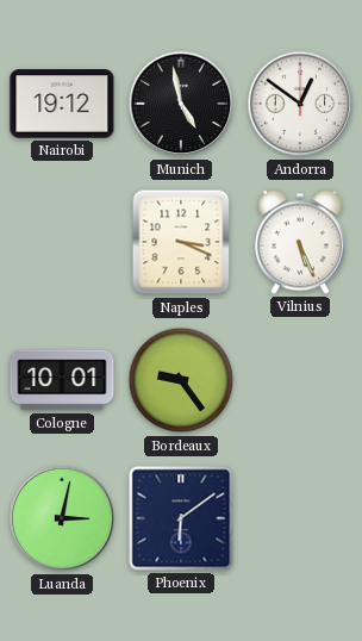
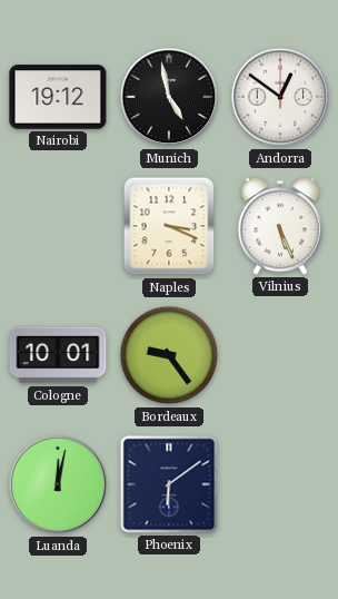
Luanda: 3:02 -> 12:02
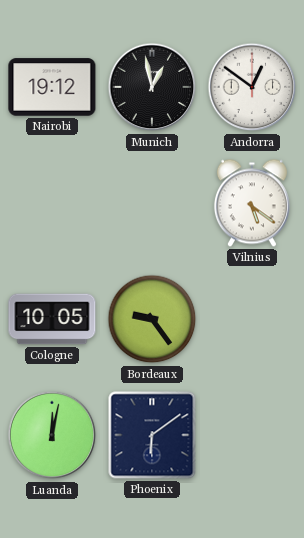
Munich: 4:58 -> 12:58
Naples: 3:19 -> none
Vilnius: 5:26 -> 5:21
Cologne: 10:01 -> 10:05
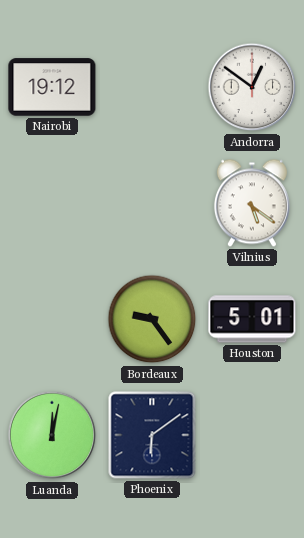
Munich: 12:58 -> none
Cologne: 10:05 -> none
Houston: none -> 5:01
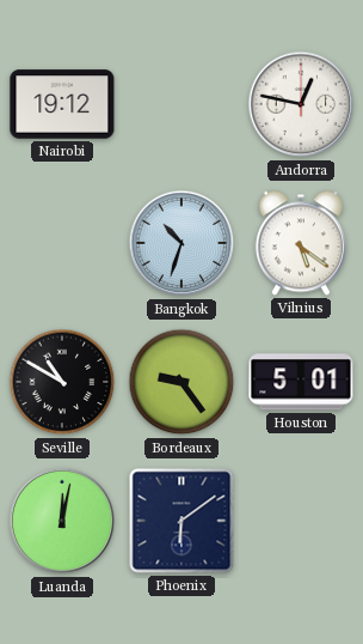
Andorra: 12:51 -> 12:47
Bangkok: none -> 10:33
Seville: none -> 10:50
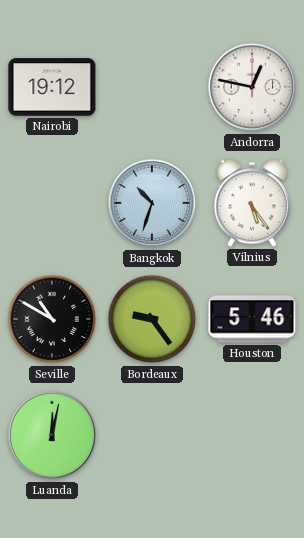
Vilnius: 5:21 -> 5:24
Houston: 5:01 -> 5:46
Phoenix: 6:09 -> none
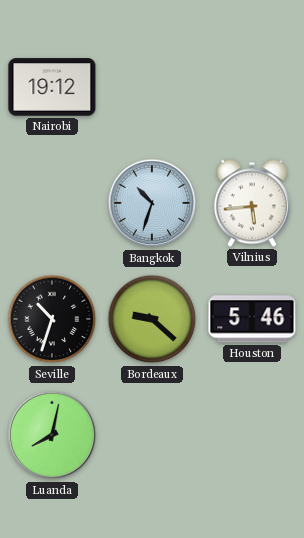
Andorra: 12:47 -> none
Vilnius: 5:24 -> 5:44
Seville: 10:50 -> 10:33
Bordeaux: 9:24 -> 9:22
Luanda: 12:02 -> 8:02
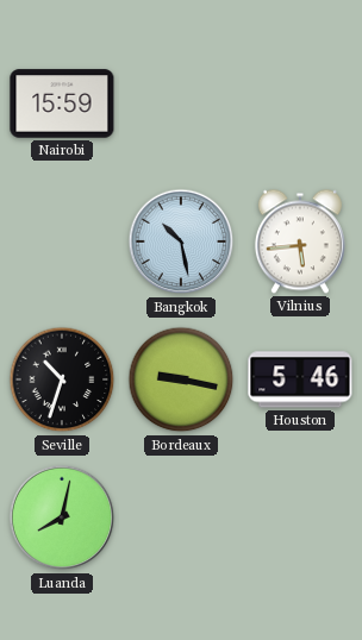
Nairobi: 19:12 -> 15:59
Bangkok: 10:33 -> 10:28
Bordeaux: 9:22 -> 9:17
